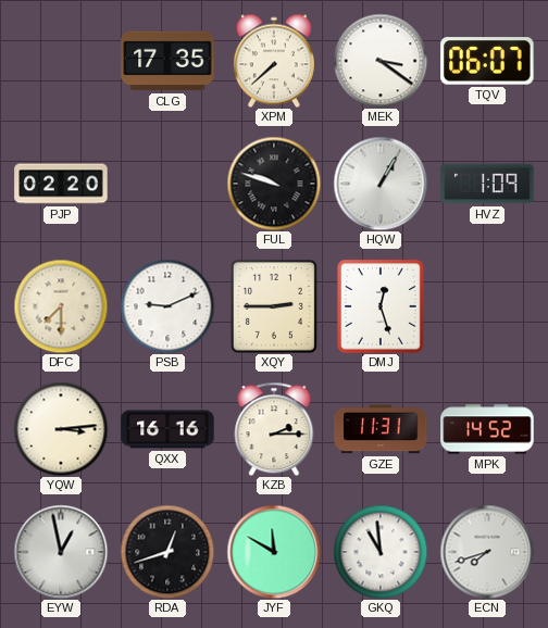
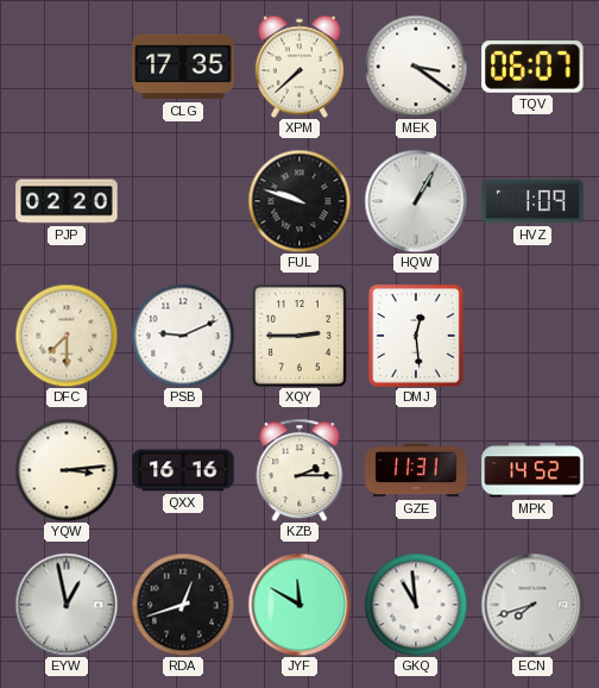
DMJ: 12:27 -> 12:29
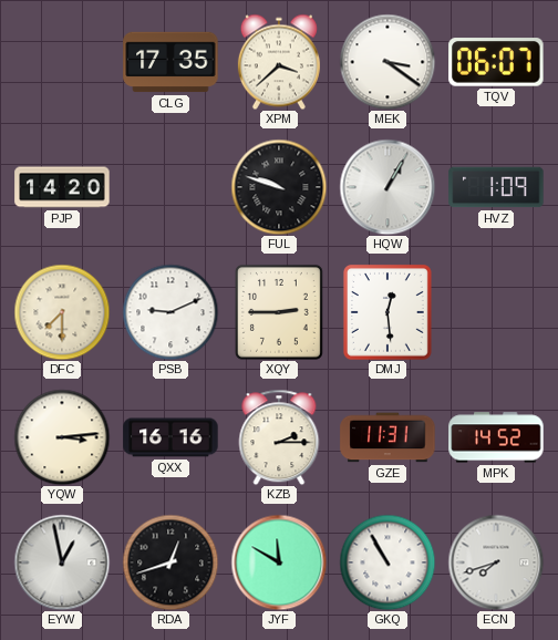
XPM: 7:38 -> 3:38
PJP: 02:20 -> 14:20
GKQ: 10:59 -> 10:55
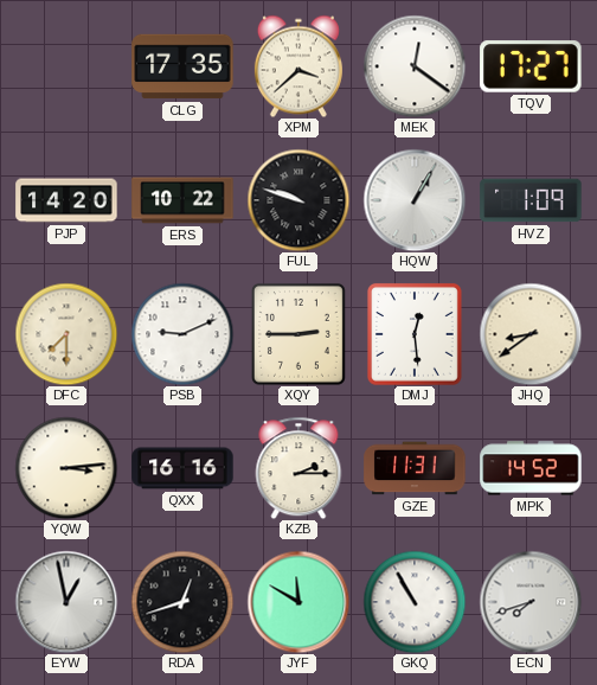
MEK: 3:21 -> 12:21
TQV: 06:07 -> 17:27
ERS: none -> 10:22
JHQ: none -> 8:39
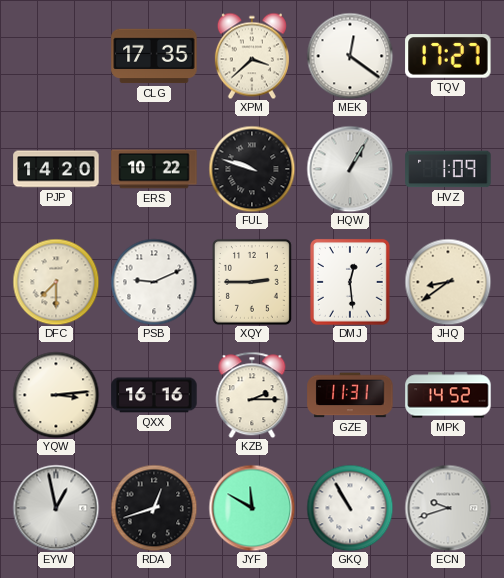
ECN: 7:42 -> 9:42
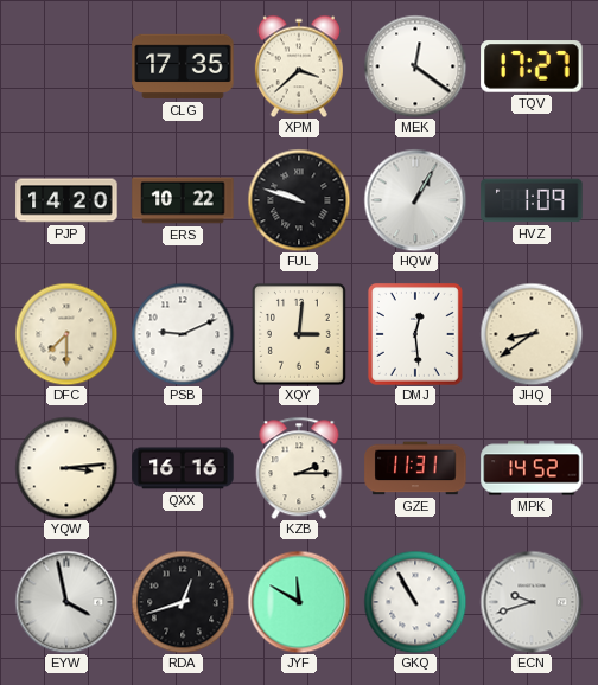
XQY: 2:45 -> 3:01
EYW: 12:58 -> 3:58
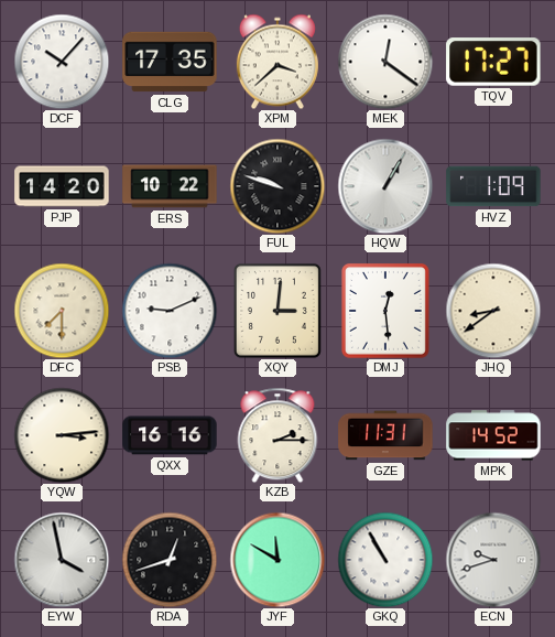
DCF: none -> 10:07
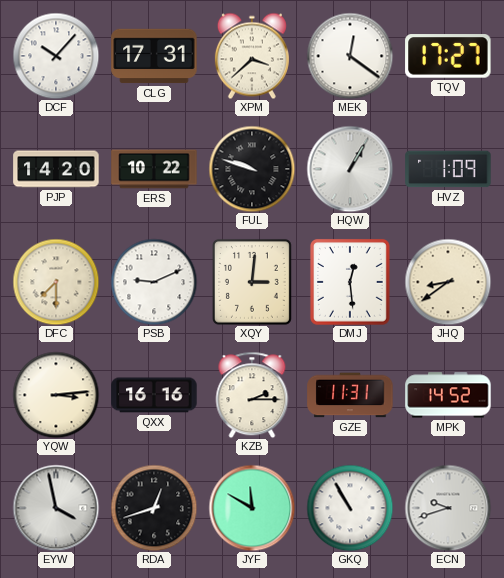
CLG: 17:35 -> 17:31
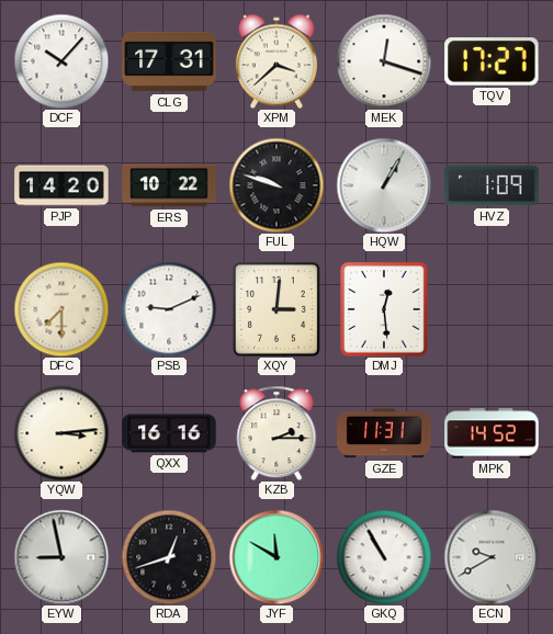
MEK: 12:21 -> 12:18
JHQ: 8:39 -> none
EYW: 3:58 -> 8:58
ECN: 9:42 -> 9:40
